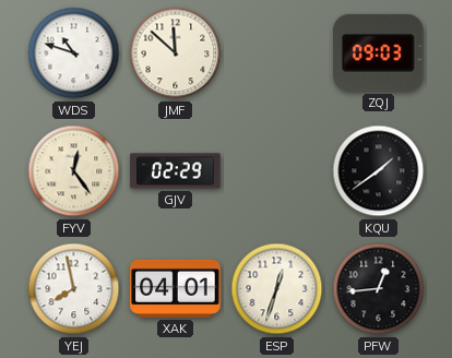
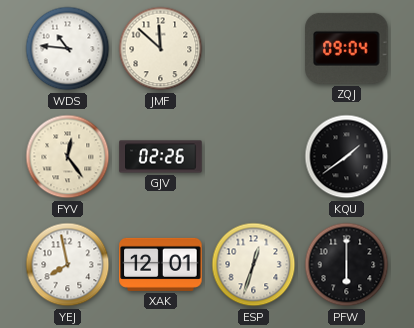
WDS: 10:48 -> 10:46
ZQJ: 09:03 -> 09:04
GJV: 02:29 -> 02:26
XAK: 04:01 -> 12:01
PFW: 12:44 -> 6:00
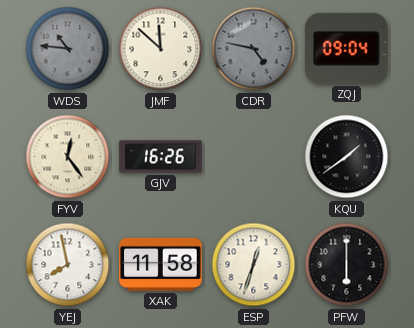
WDS dial: white -> grey
CDR: none -> 4:47
GJV: 02:26 -> 16:26
XAK: 12:01 -> 11:58
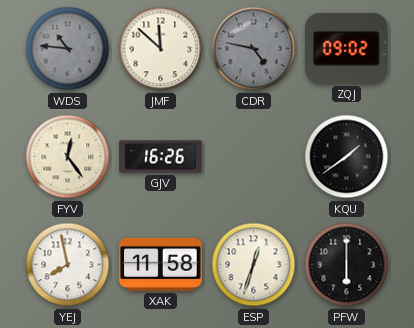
ZQJ: 09:04 -> 09:02
